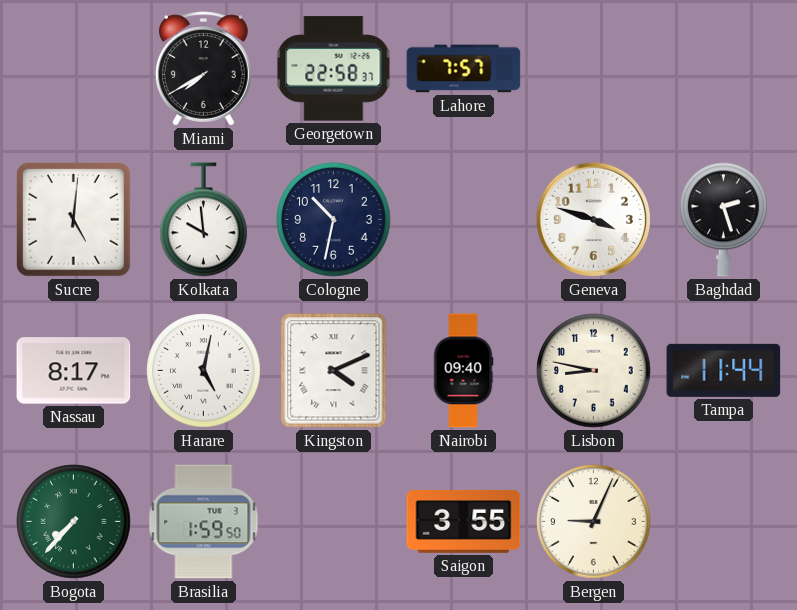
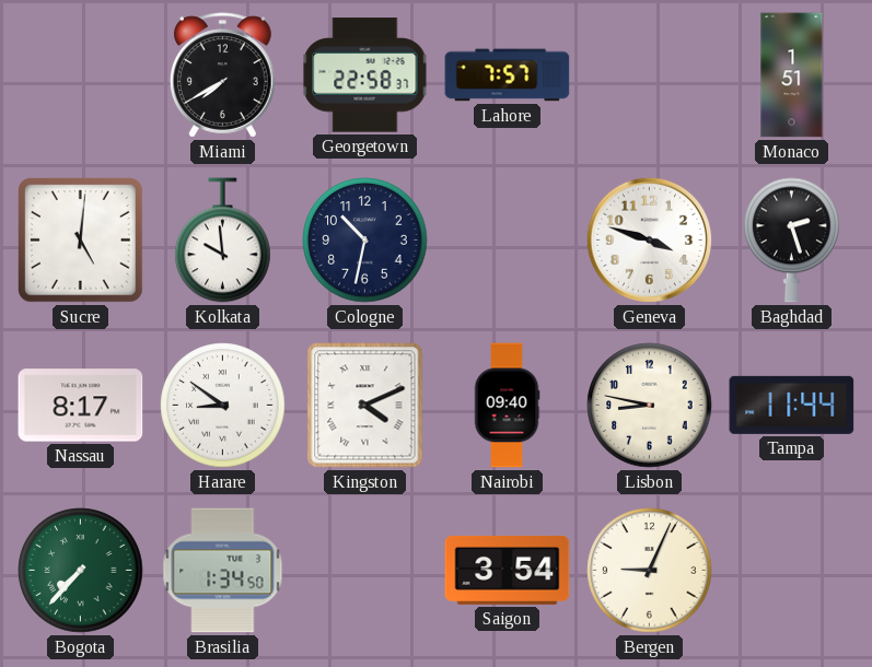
Monaco: none -> 1:51
Harare: 5:02 -> 8:51
Brasilia: 1:59 -> 1:34
Saigon: 3:55 -> 3:54
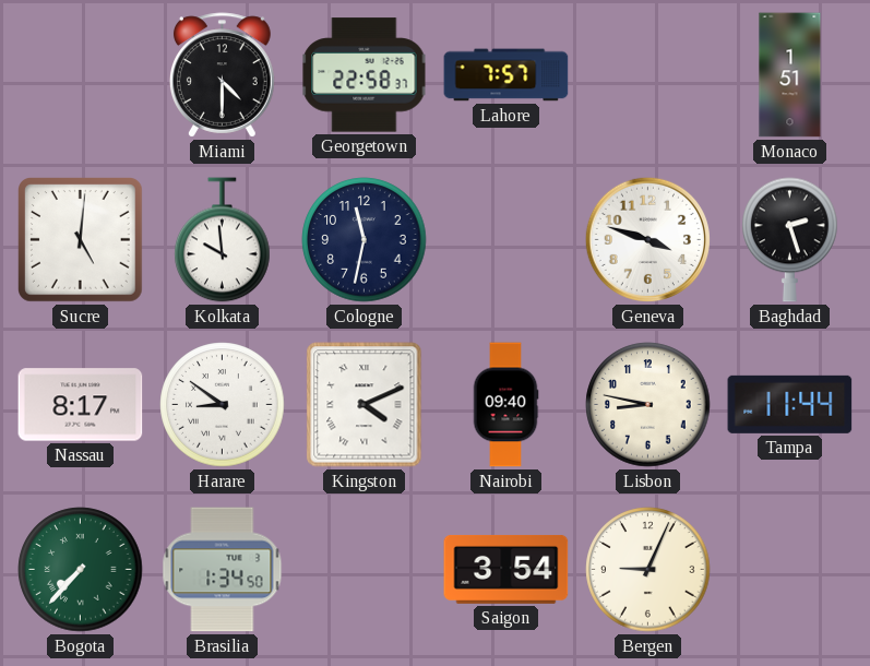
Miami: 7:40 -> 4:30
Cologne: 10:32 -> 11:32
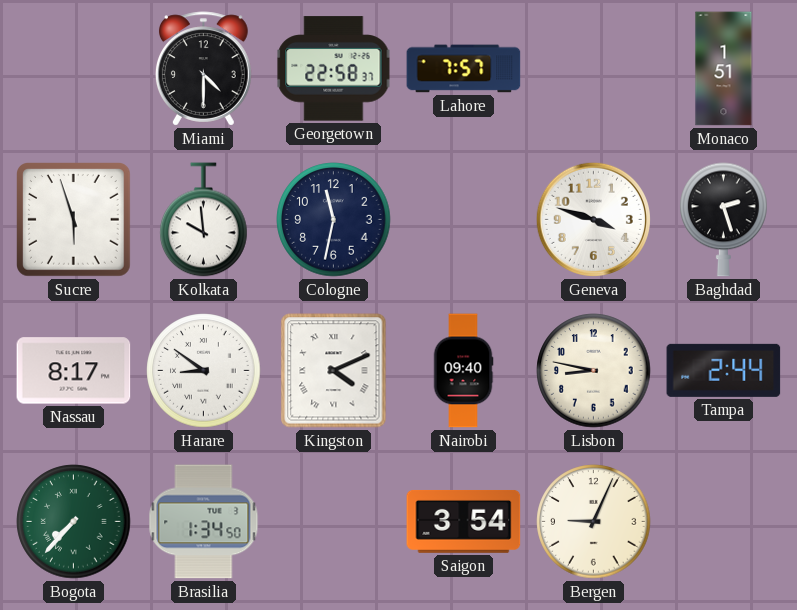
Sucre: 5:01 -> 5:57
Tampa: 11:44 -> 2:44
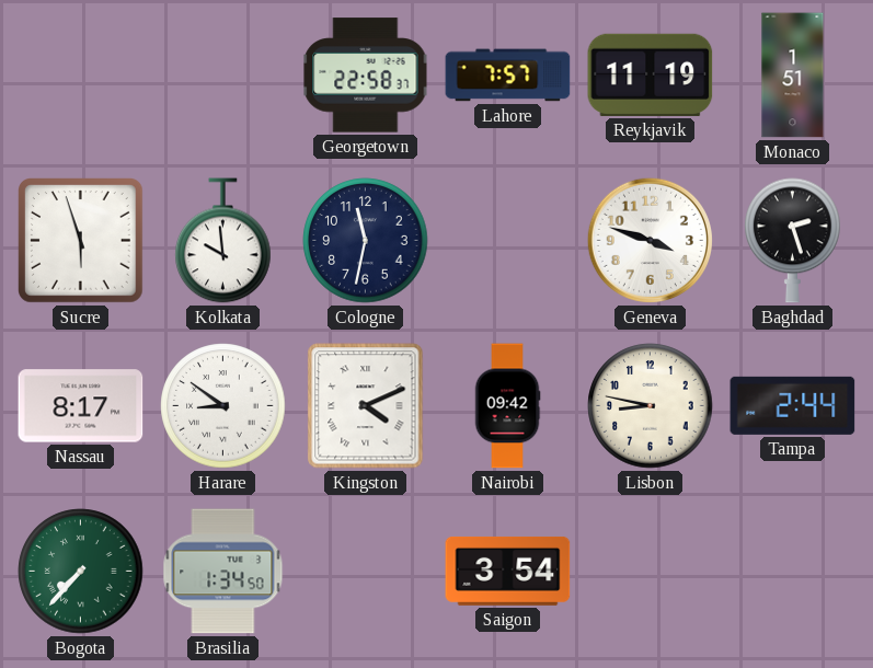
Miami: 4:30 -> none
Reykjavik: none -> 11:19
Nairobi: 09:40 -> 09:42
Bergen: 9:04 -> none
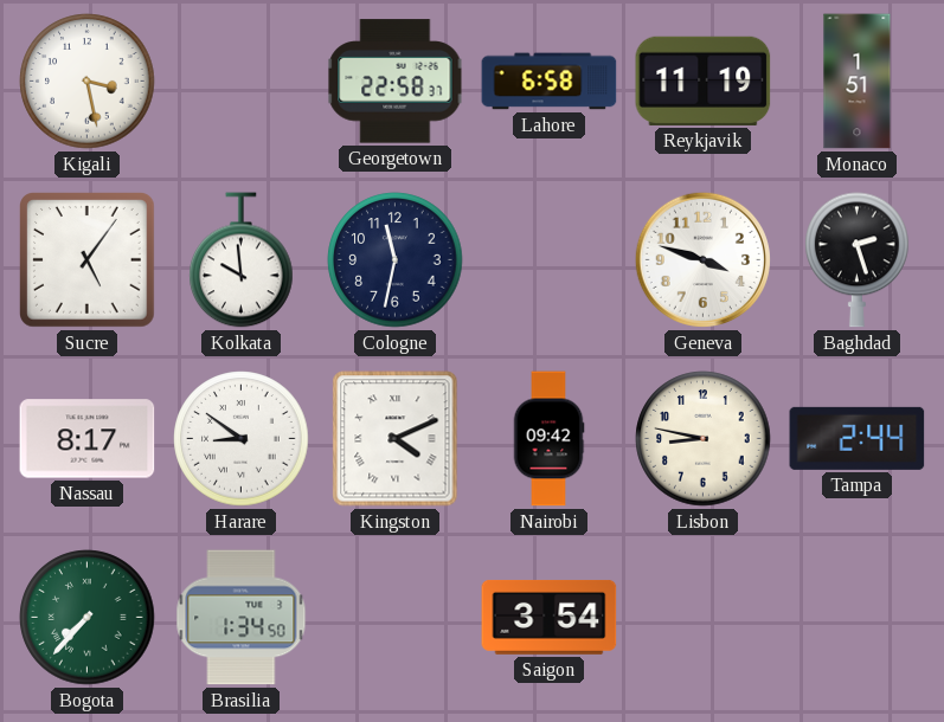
Kigali: none -> 3:28
Lahore: 7:57 -> 6:58
Sucre: 5:57 -> 5:06
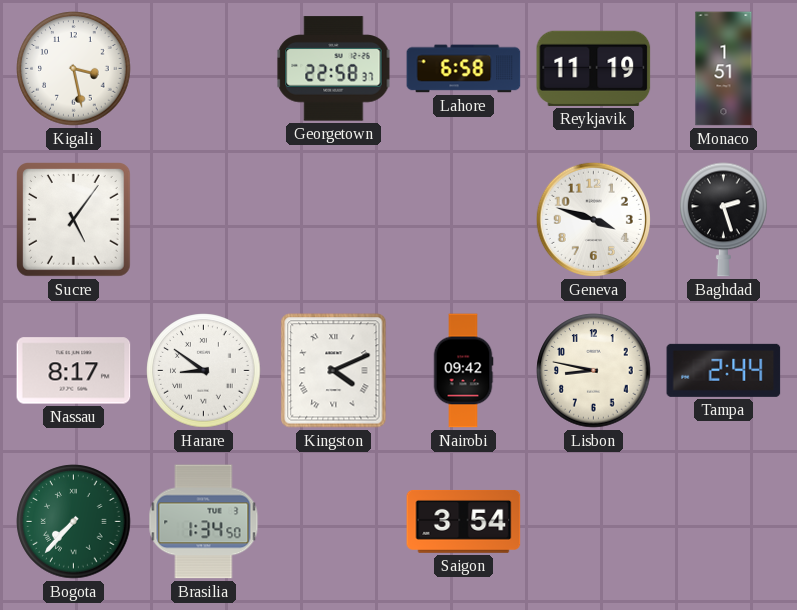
Kolkata: 9:59 -> none
Cologne: 11:32 -> none
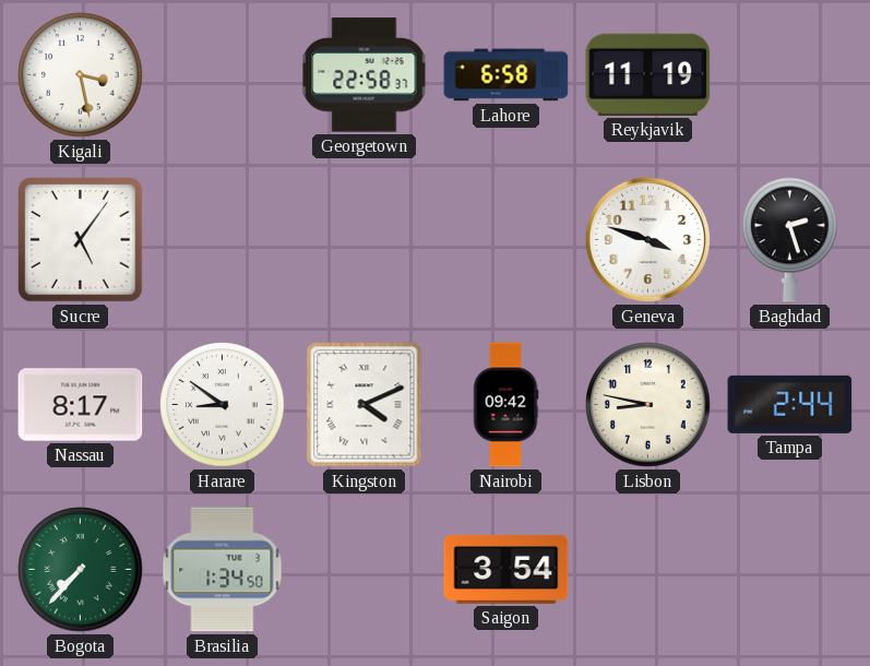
Monaco: 1:51 -> none
